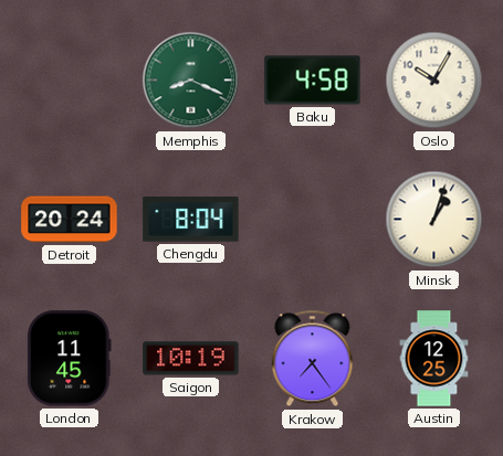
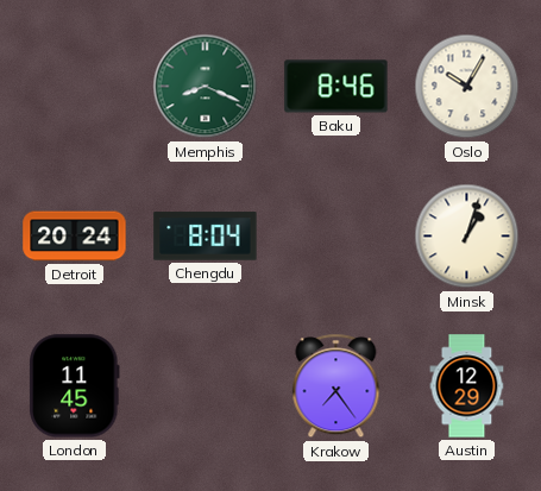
Baku: 4:58 -> 8:46
Saigon: 10:19 -> none
Austin: 12:25 -> 12:29
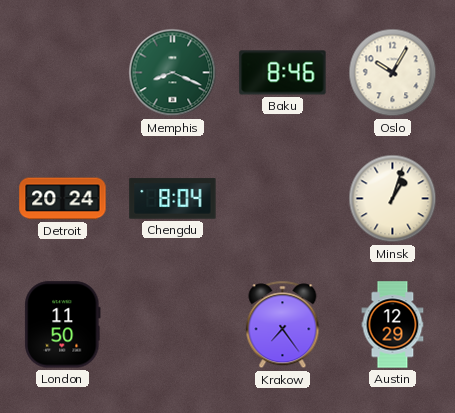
London: 11:45 -> 11:50
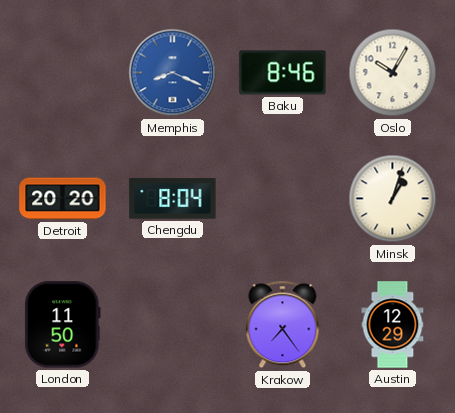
Memphis dial: green -> blue
Detroit: 20:24 -> 20:20
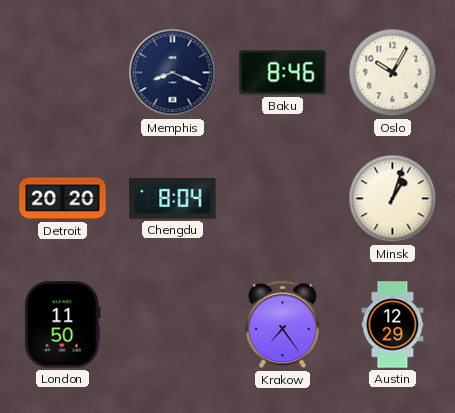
Memphis dial: blue -> navy
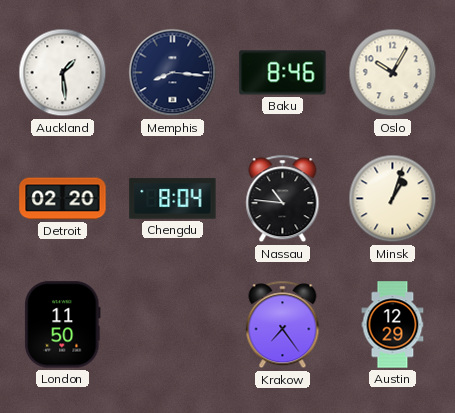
Auckland: none -> 1:29
Memphis: 8:19 -> 8:16
Detroit: 20:20 -> 02:20
Nassau: none -> 10:46
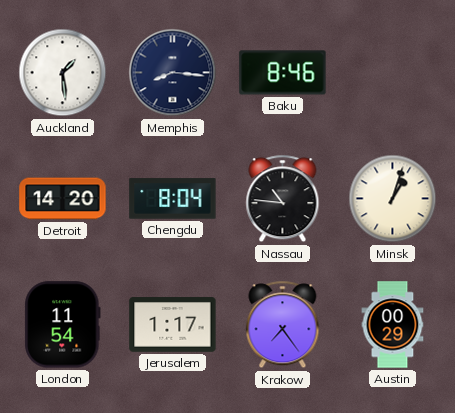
Oslo: 10:05 -> none
Detroit: 02:20 -> 14:20
London: 11:50 -> 11:54
Jerusalem: none -> 1:17
Austin: 12:29 -> 00:29
